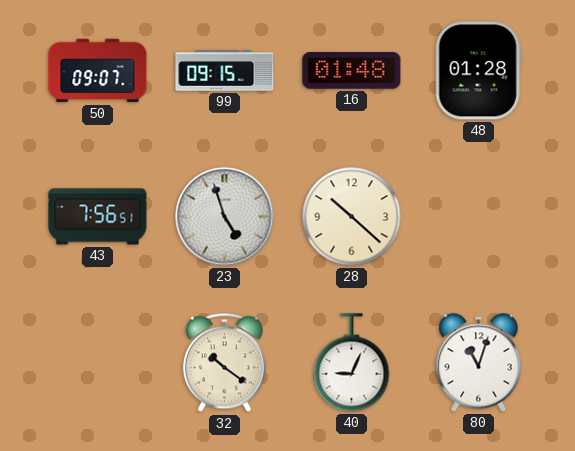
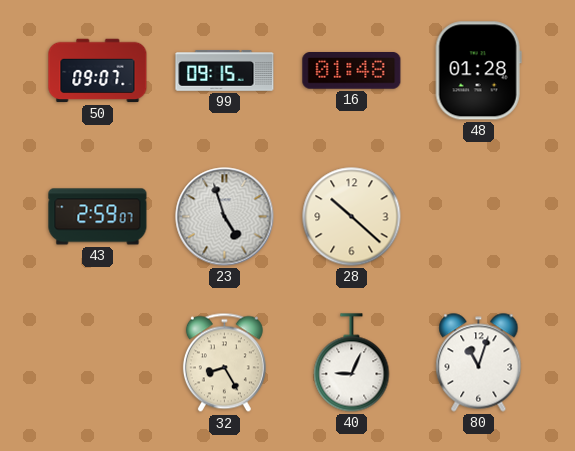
43: 7:56 -> 2:59
32: 10:21 -> 8:25
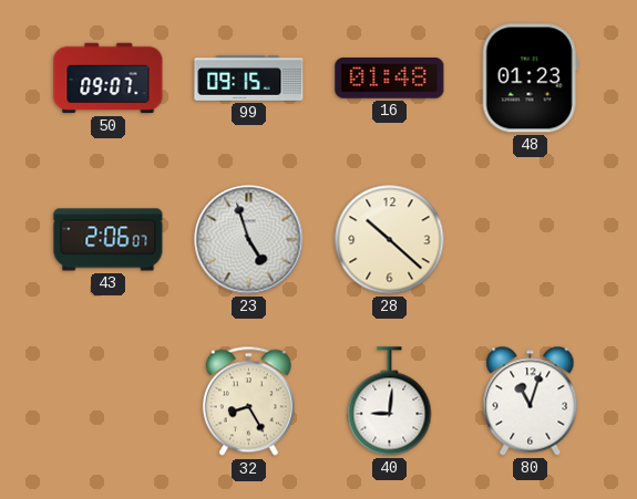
48: 01:28 -> 01:23
43: 2:59 -> 2:06
40: 9:04 -> 9:01
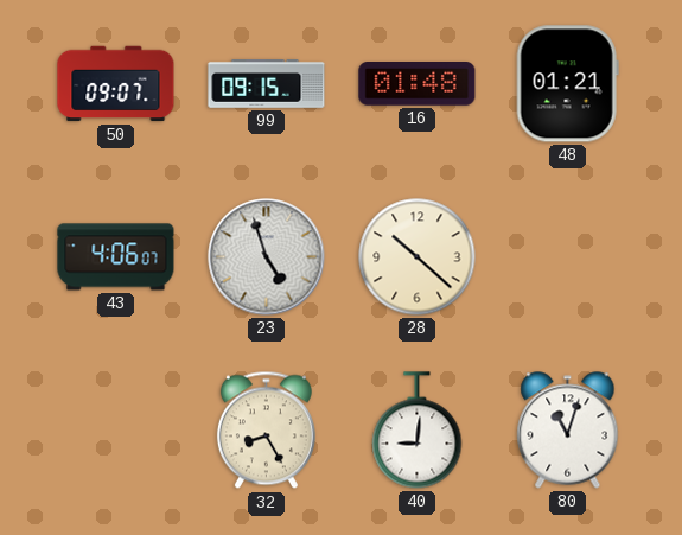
48: 01:23 -> 01:21
43: 2:06 -> 4:06
